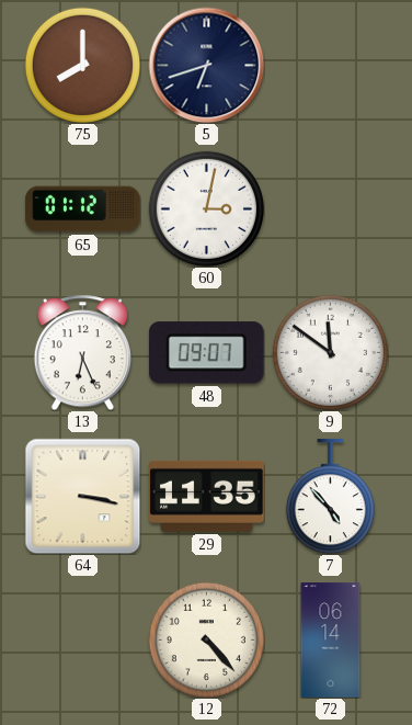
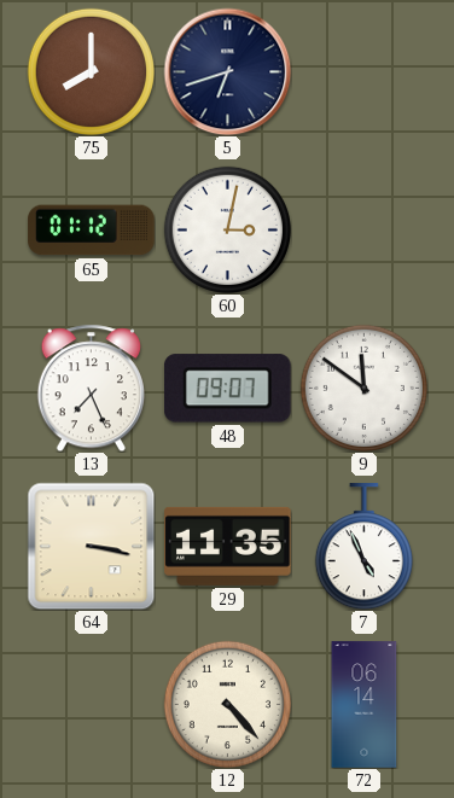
13: 6:26 -> 7:26
7: 4:53 -> 4:56
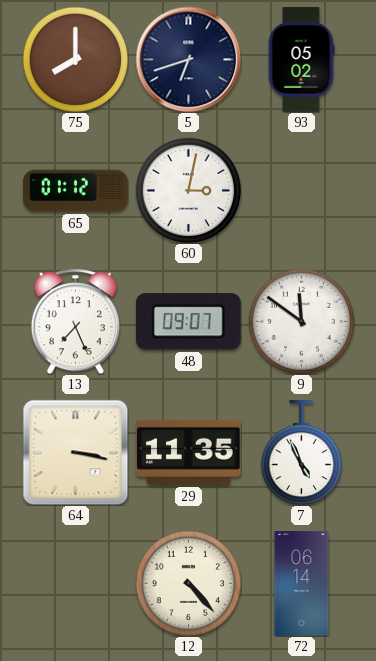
93: none -> 05:02
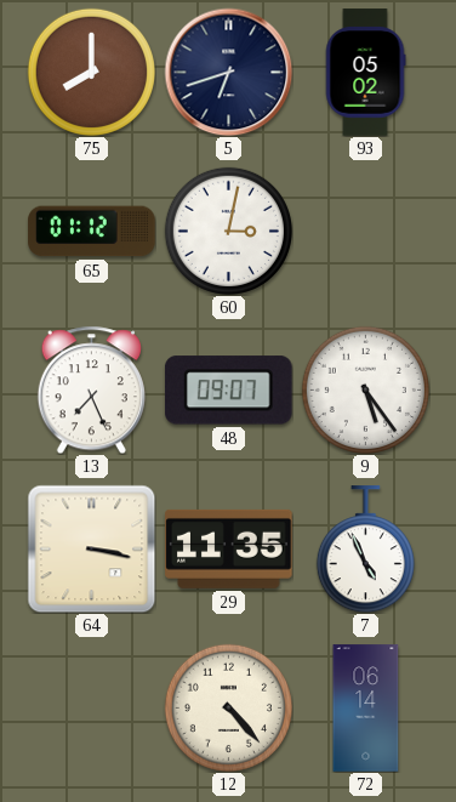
9: 11:51 -> 5:24
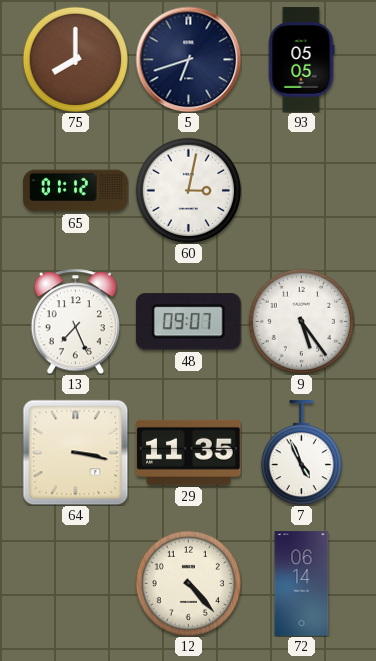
93: 05:02 -> 05:05
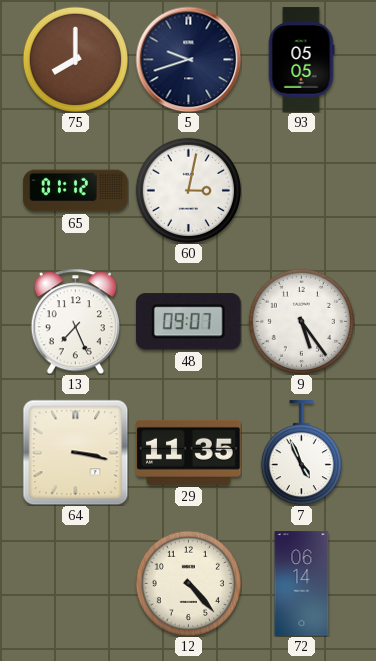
5: 6:42 -> 9:42
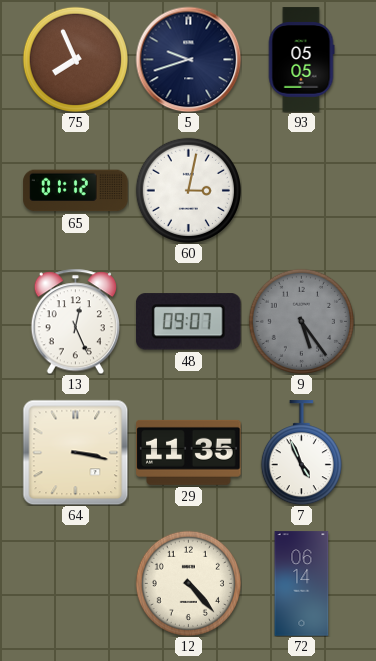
75: 8:00 -> 7:56
13: 7:26 -> 12:26
9 dial: white -> grey
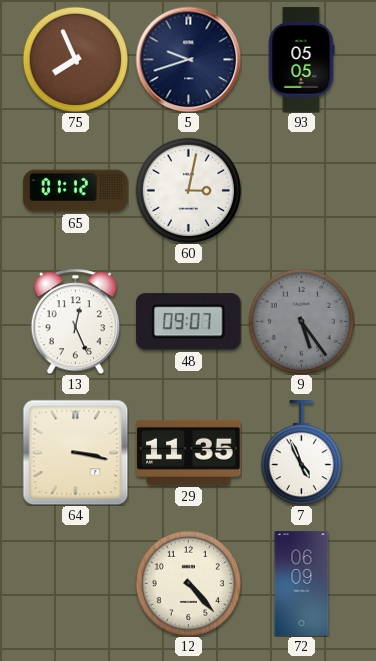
72: 06:14 -> 06:09
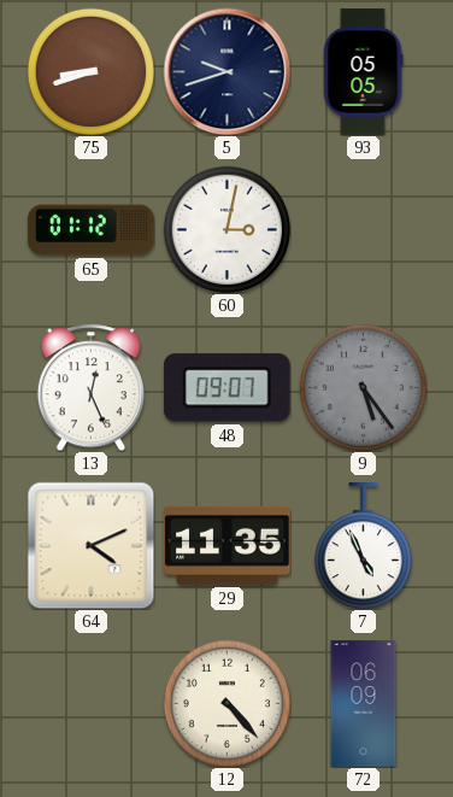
75: 7:56 -> 8:42
64: 3:17 -> 4:11
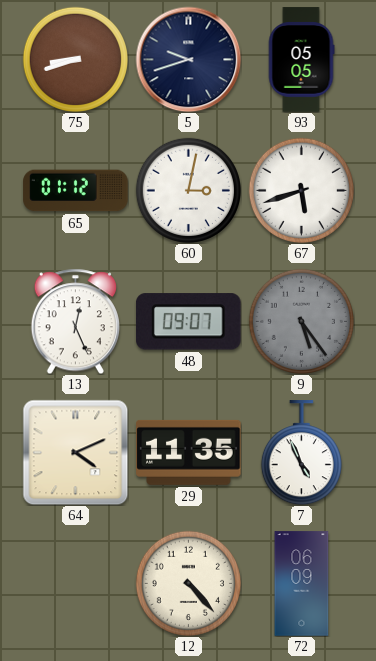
67: none -> 5:42
